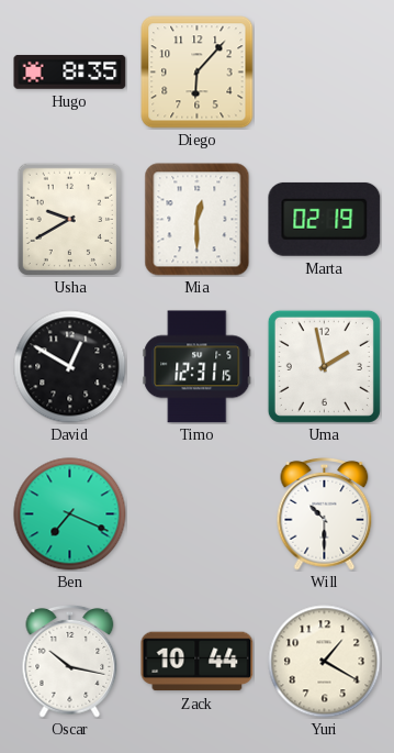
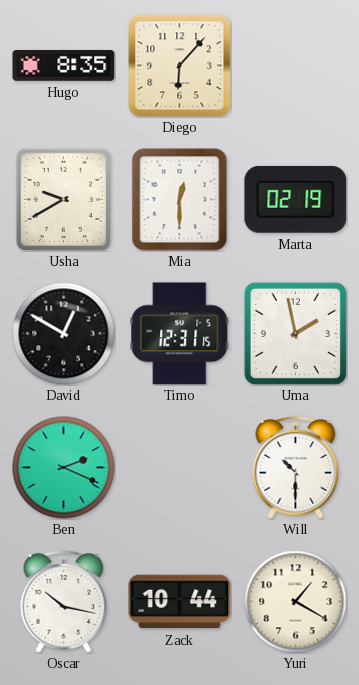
Ben: 7:19 -> 2:19
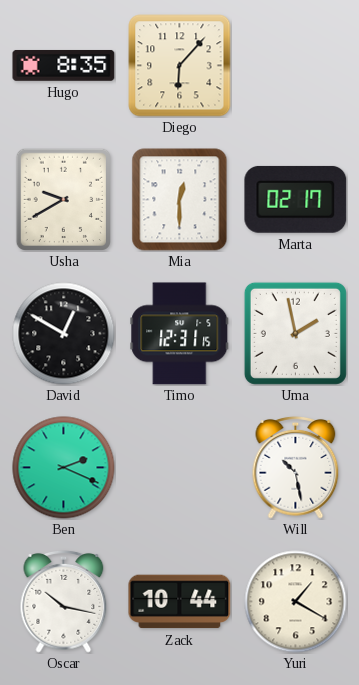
Marta: 02:19 -> 02:17
Will: 10:30 -> 10:28
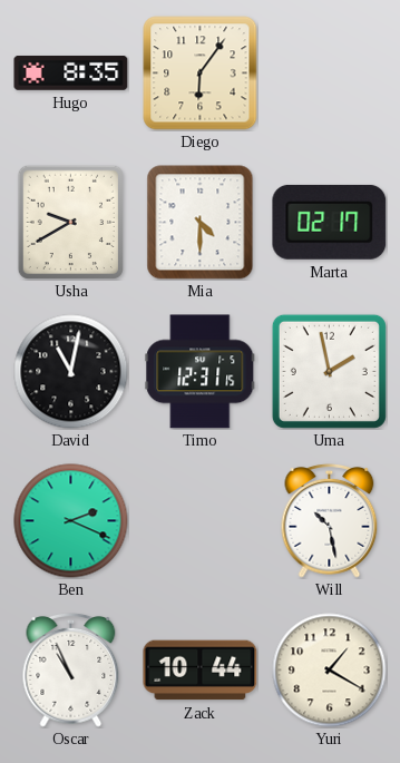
Diego: 6:07 -> 6:06
Mia: 12:30 -> 4:30
David: 12:50 -> 11:02
Oscar: 10:17 -> 10:56
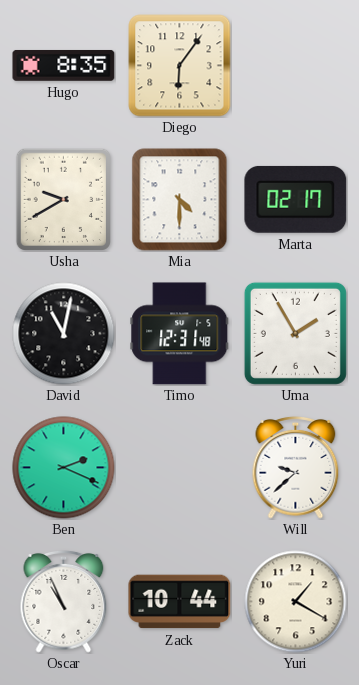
Timo: 12:31:15 -> 12:31:48
Uma: 1:58 -> 1:55
Will: 10:28 -> 9:38
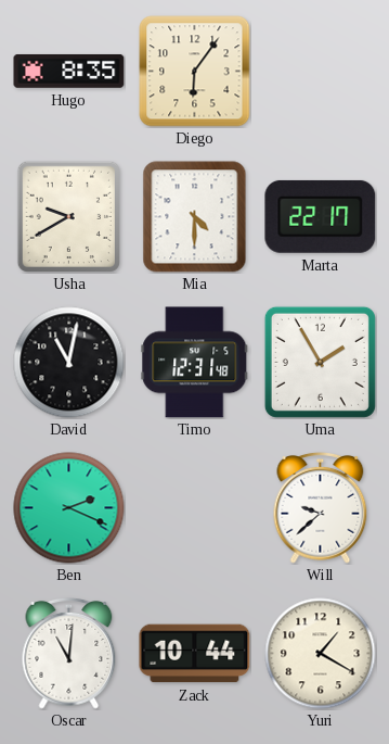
Marta: 02:17 -> 22:17
Oscar: 10:56 -> 11:01
